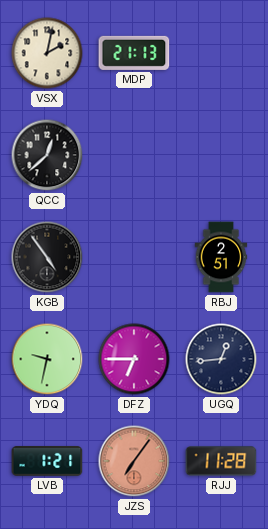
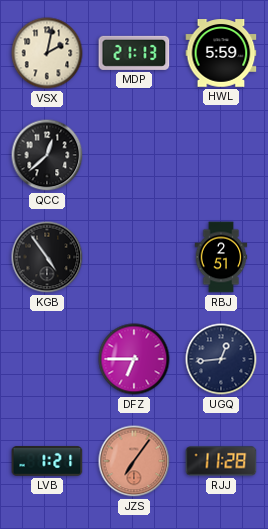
HWL: none -> 5:59
YDQ: 9:32 -> none
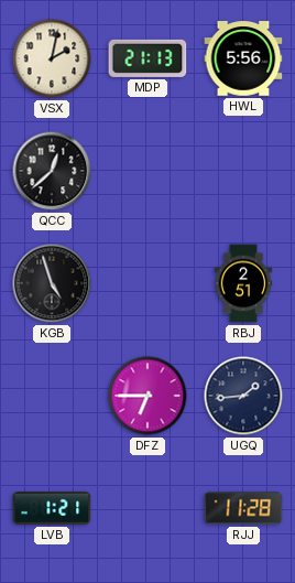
HWL: 5:59 -> 5:56
KGB: 4:54 -> 4:57
UGQ: 12:44 -> 1:44
JZS: 7:06 -> none
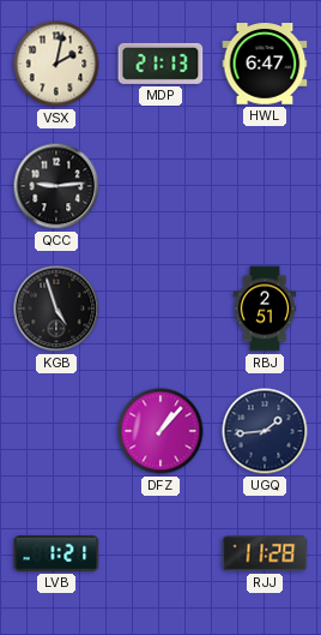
HWL: 5:56 -> 6:47
QCC: 12:38 -> 9:14
DFZ: 6:45 -> 1:07
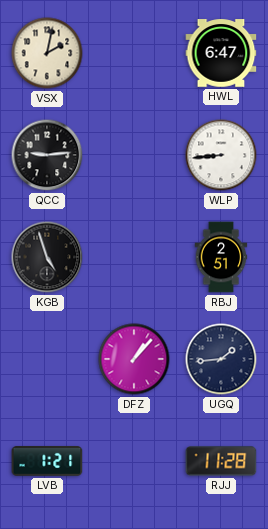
MDP: 21:13 -> none
WLP: none -> 8:44
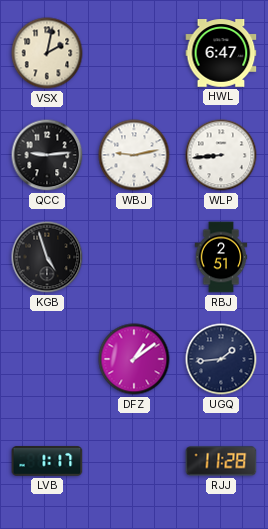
WBJ: none -> 9:13
DFZ: 1:07 -> 1:09
LVB: 1:21 -> 1:17
